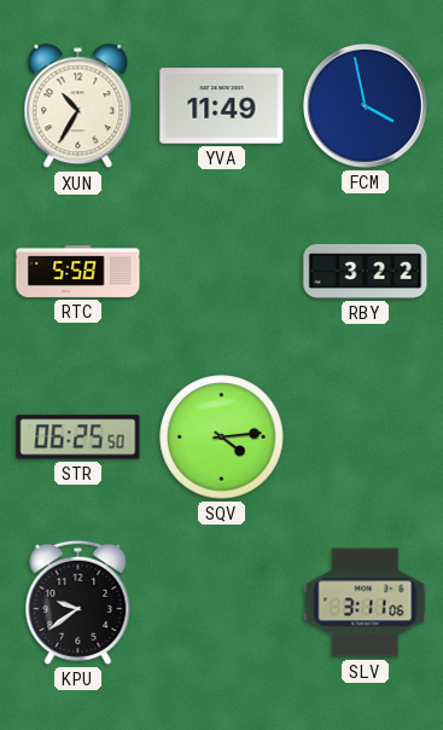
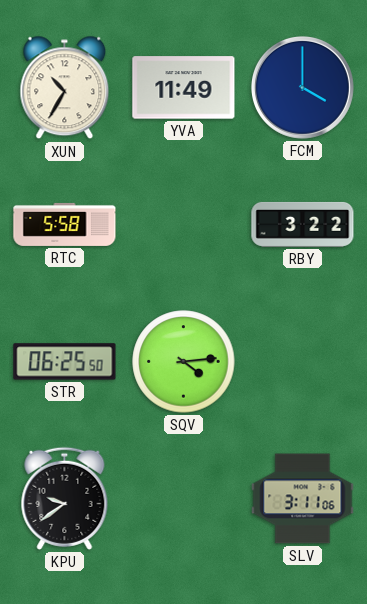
FCM: 3:58 -> 4:00
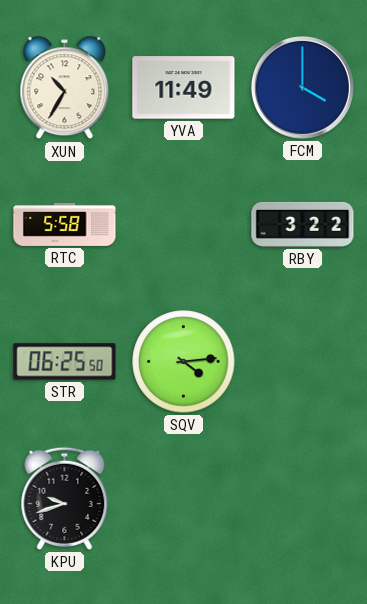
KPU: 9:39 -> 9:42
SLV: 3:11 -> none
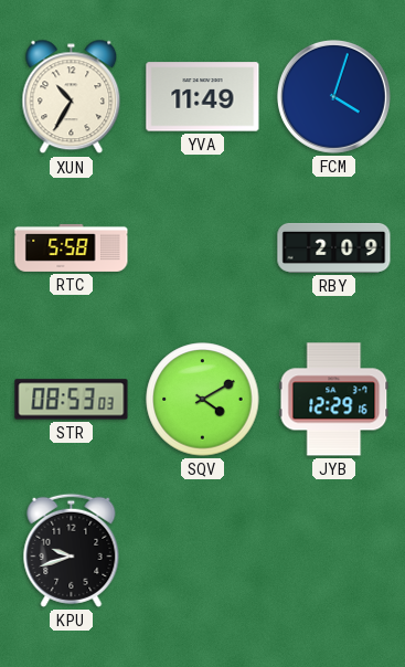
FCM: 4:00 -> 4:03
RBY: 3:22 -> 2:09
STR: 06:25 -> 08:53
SQV: 4:14 -> 4:10
JYB: none -> 12:29
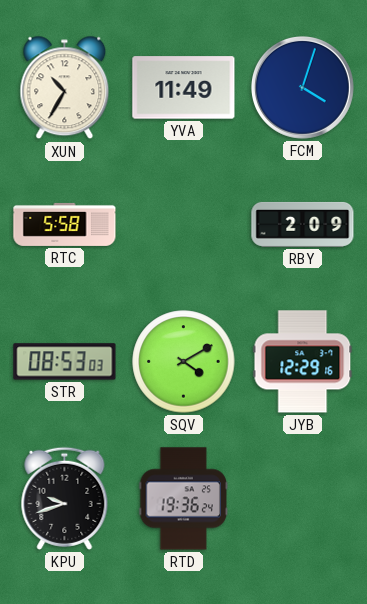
RTD: none -> 19:36
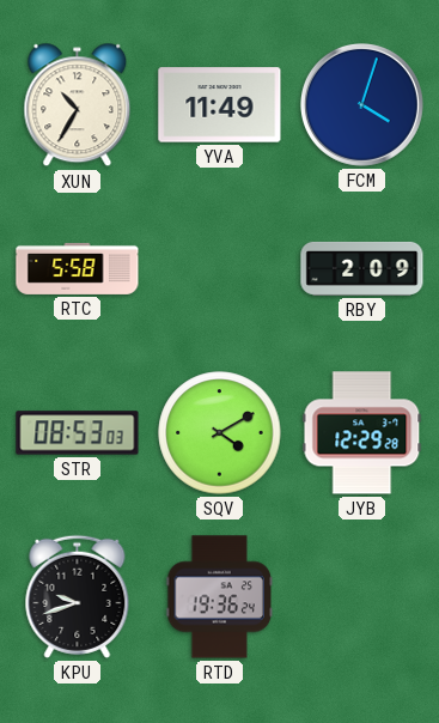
JYB: 12:29:16 -> 12:29:28
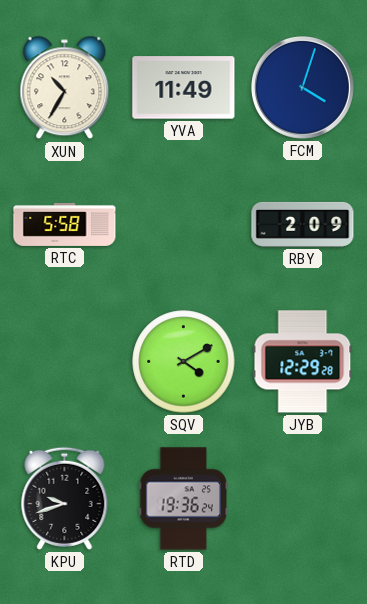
STR: 08:53 -> none
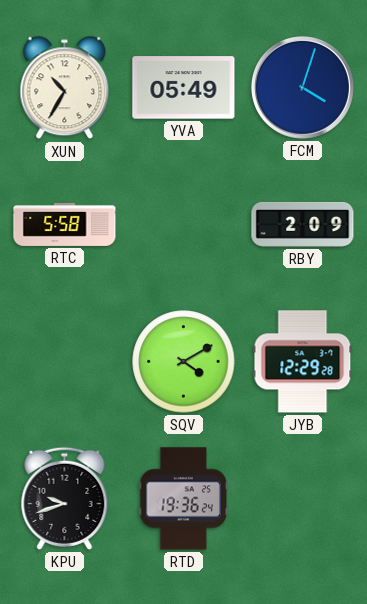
YVA: 11:49 -> 05:49
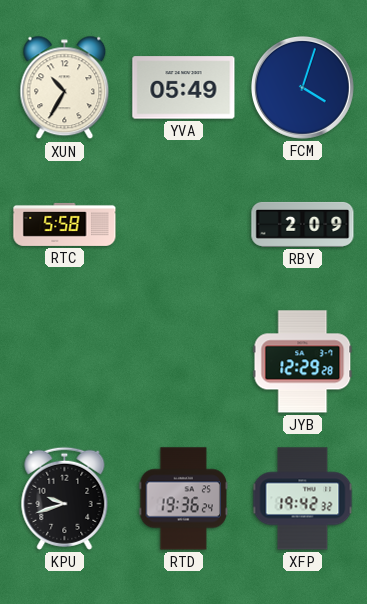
SQV: 4:10 -> none
XFP: none -> 19:42
